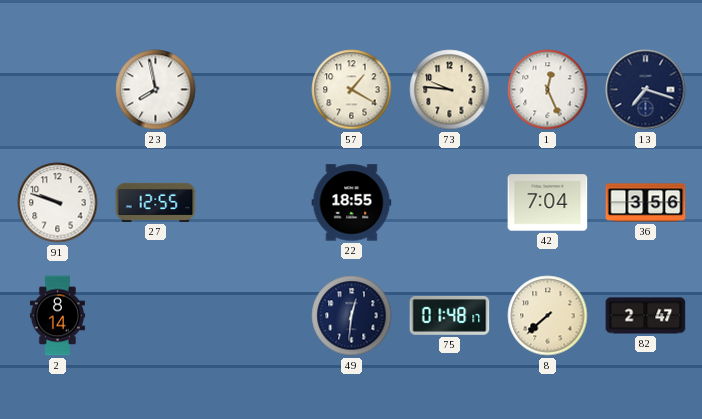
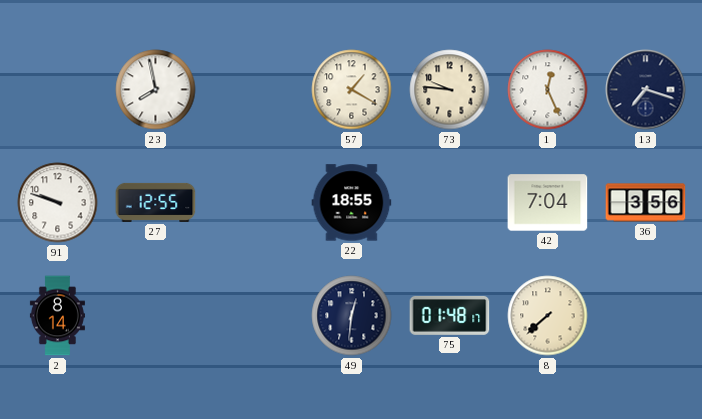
82: 2:47 -> none
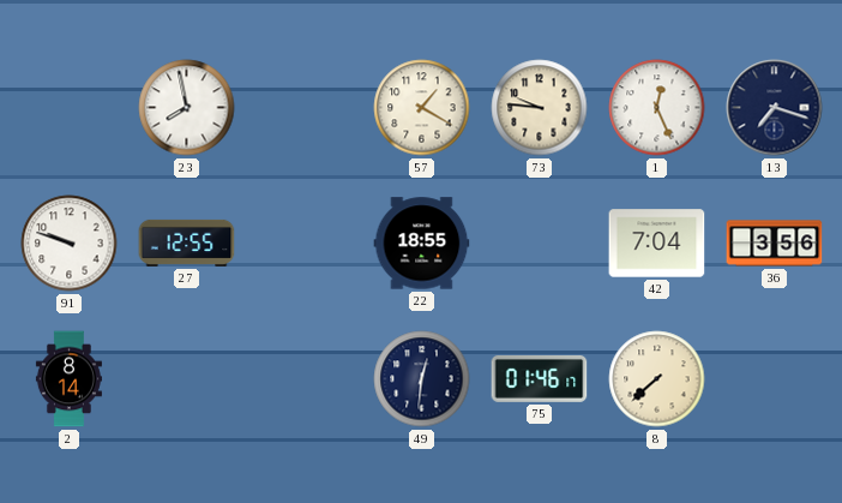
75: 01:48 -> 01:46
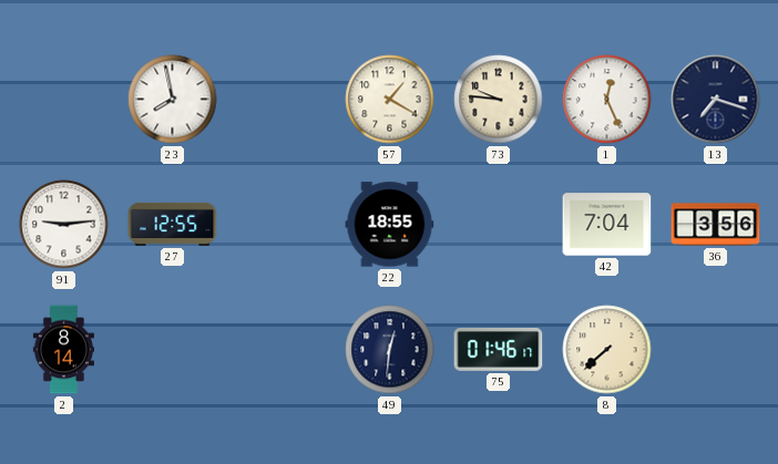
91: 9:48 -> 9:14
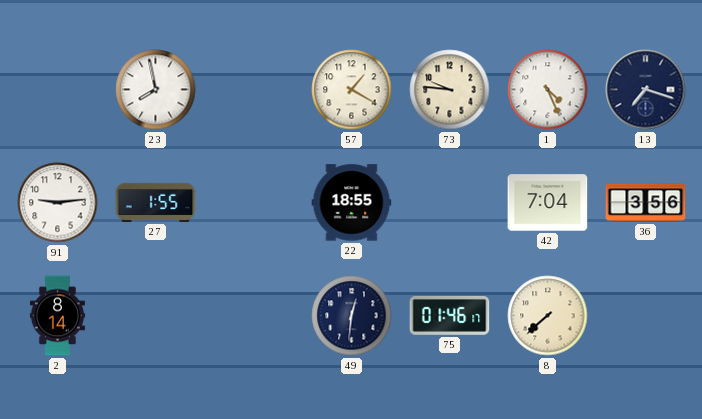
1: 12:26 -> 4:26
27: 12:55 -> 1:55
